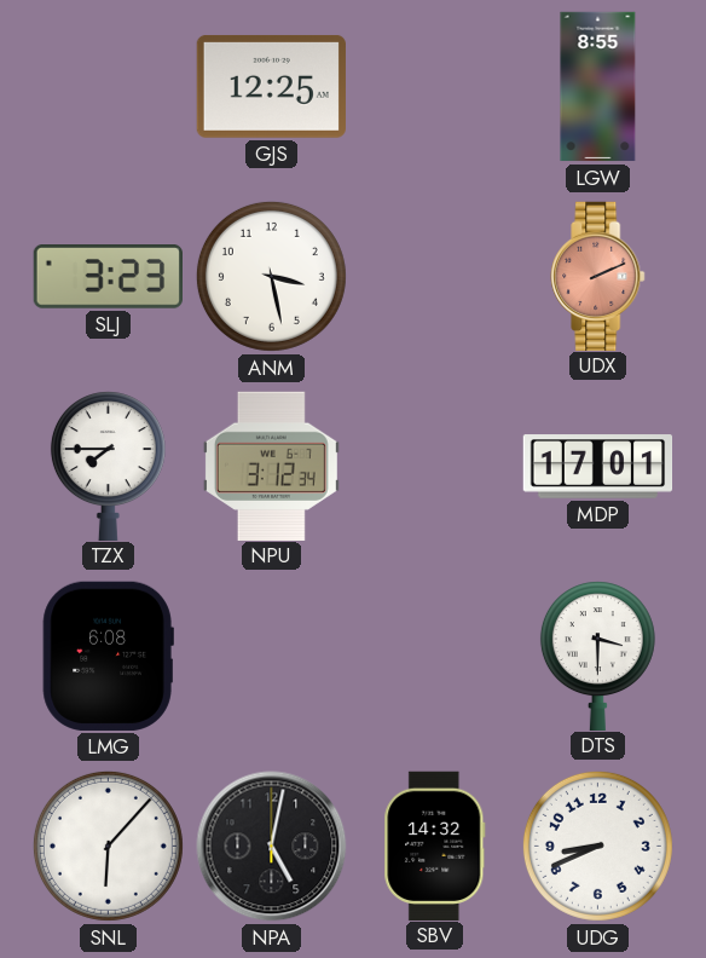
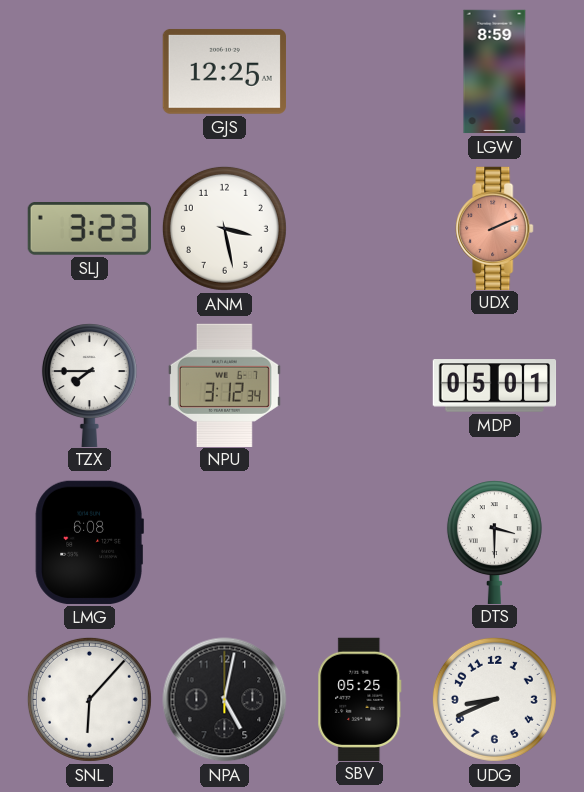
LGW: 8:55 -> 8:59
MDP: 17:01 -> 05:01
SBV: 14:32 -> 05:25
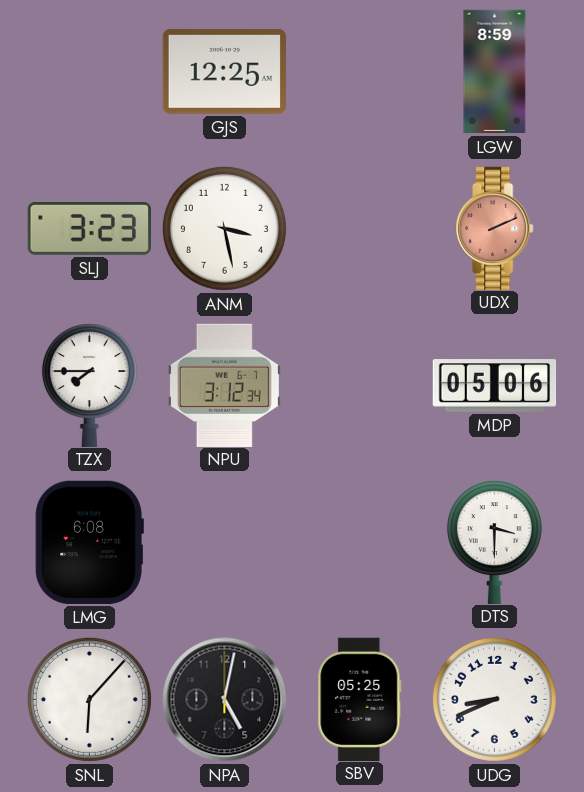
MDP: 05:01 -> 05:06
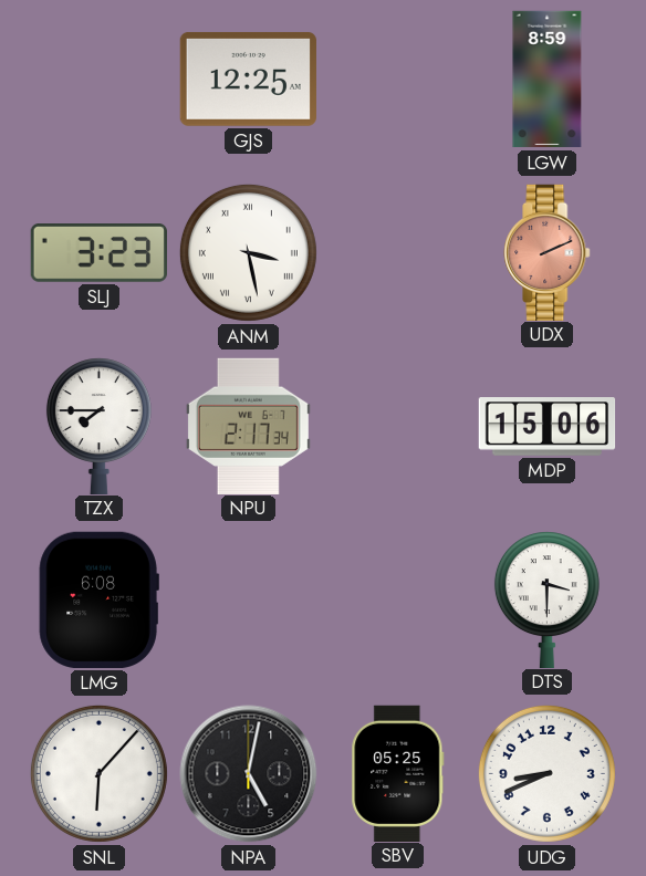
ANM numerals: Arabic -> Roman
NPU: 3:12 -> 2:17
MDP: 05:06 -> 15:06
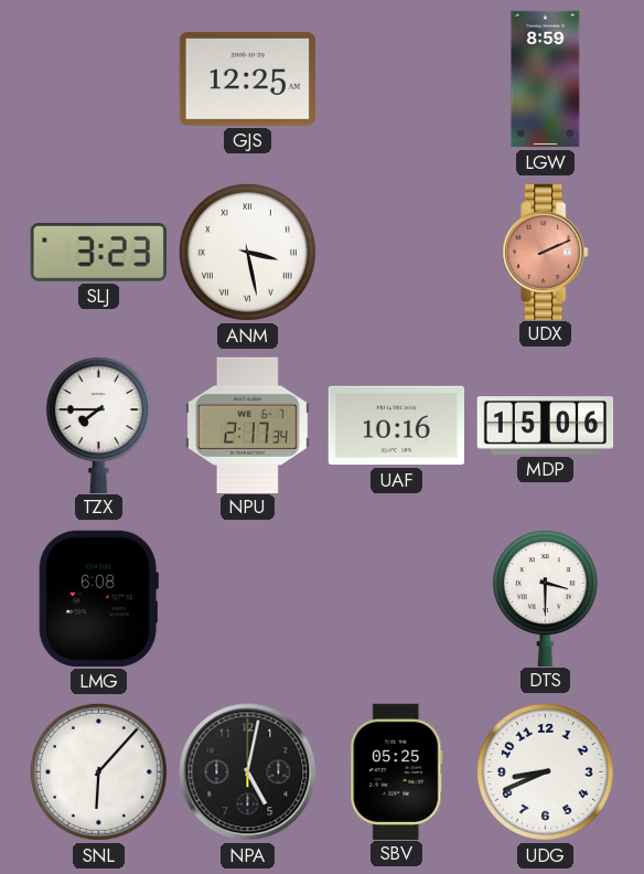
UAF: none -> 10:16
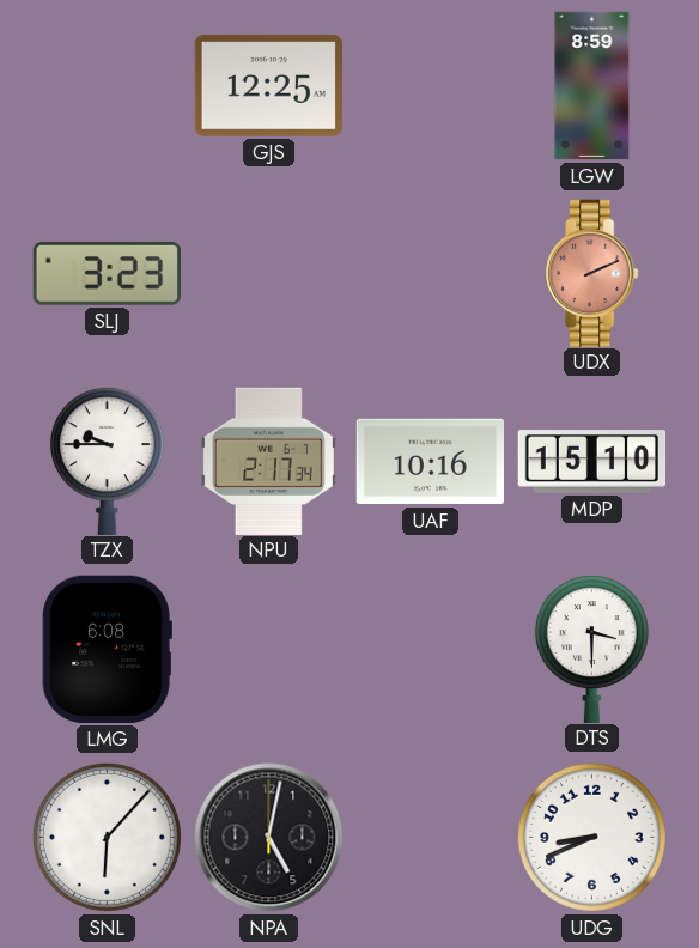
ANM: 3:28 -> none
TZX: 7:45 -> 9:45
MDP: 15:06 -> 15:10
SBV: 05:25 -> none
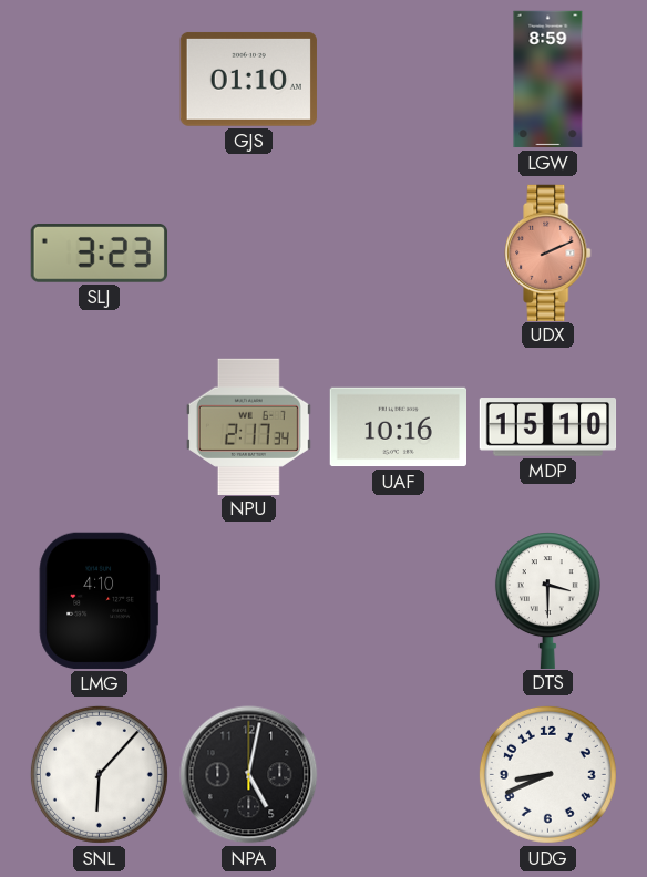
GJS: 12:25 -> 01:10
TZX: 9:45 -> none
LMG: 6:08 -> 4:10
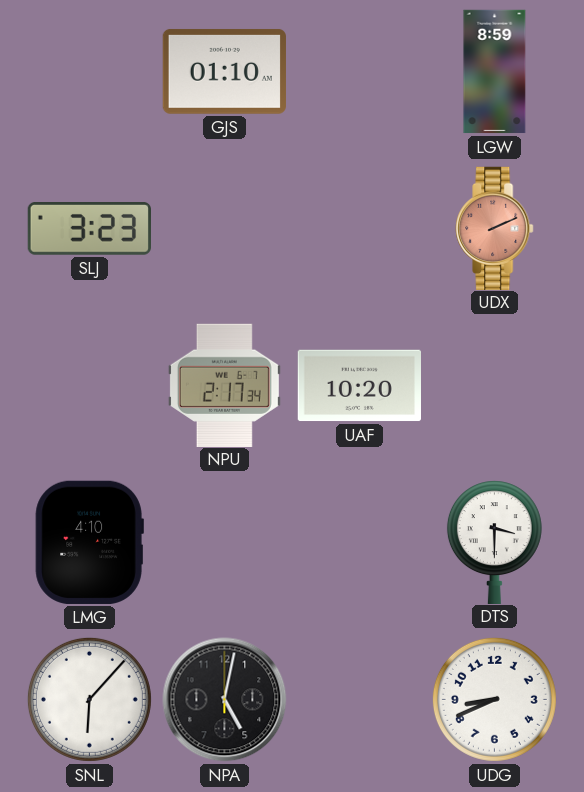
UAF: 10:16 -> 10:20
MDP: 15:10 -> none
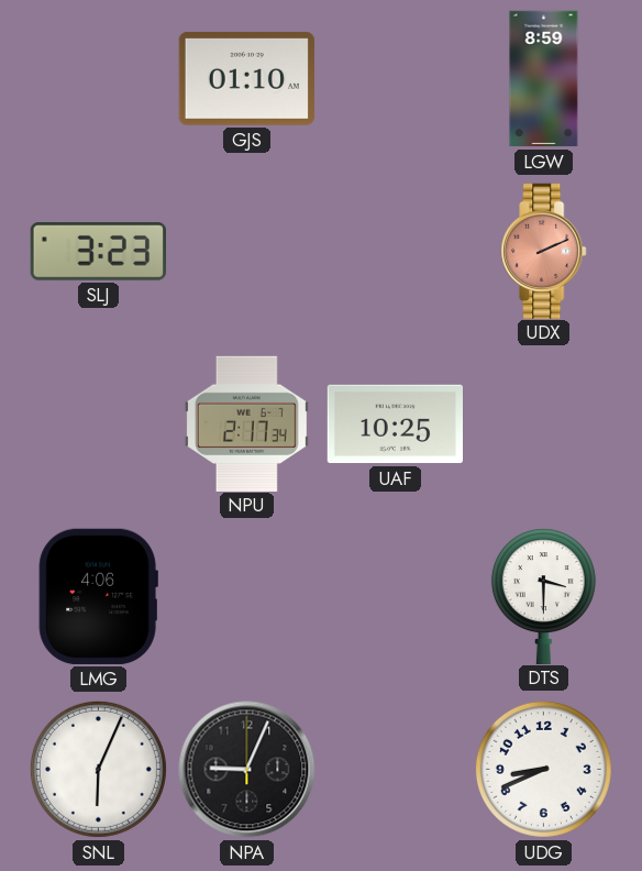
UAF: 10:20 -> 10:25
LMG: 4:10 -> 4:06
SNL: 6:07 -> 6:04
NPA: 5:02 -> 9:04
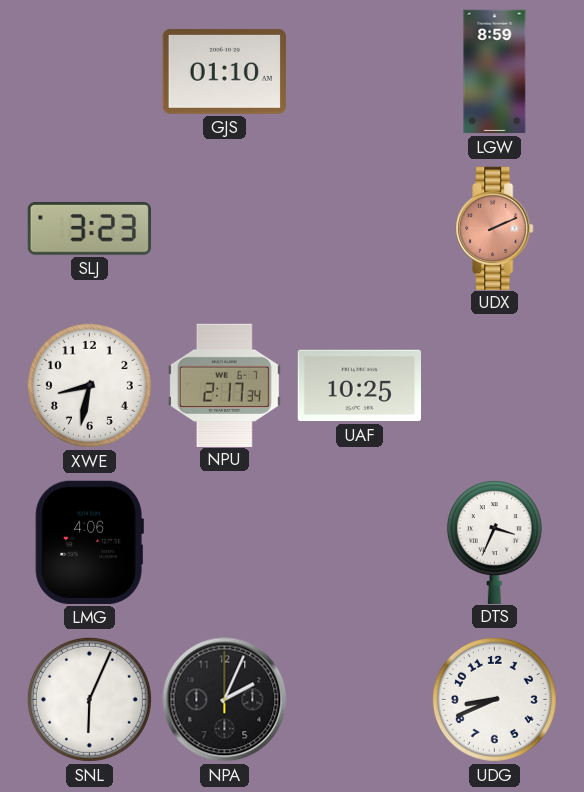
XWE: none -> 8:32
DTS: 3:30 -> 3:34
NPA: 9:04 -> 2:04
